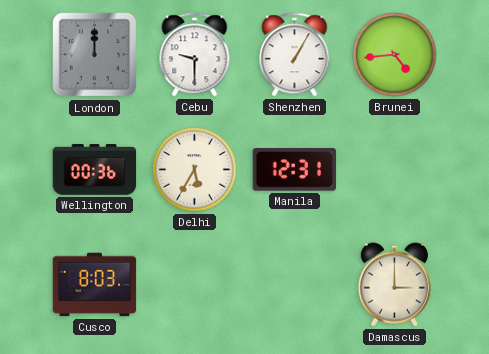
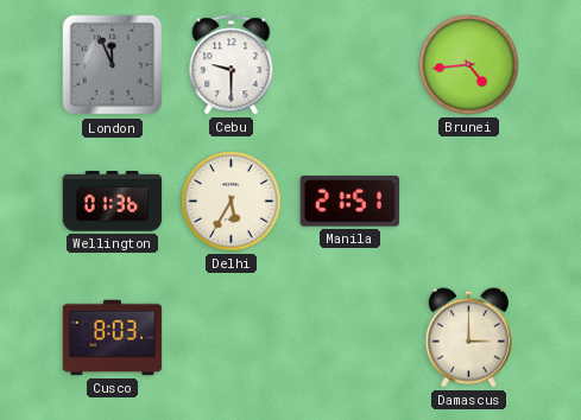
London: 12:00 -> 11:56
Shenzhen: 1:05 -> none
Wellington: 00:36 -> 01:36
Manila: 12:31 -> 21:51
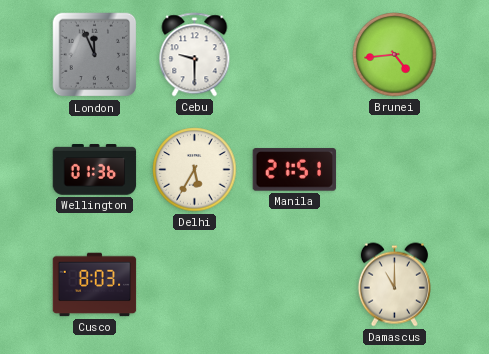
Damascus: 3:00 -> 11:00
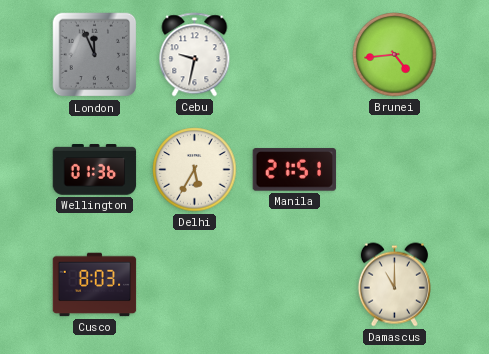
Cebu: 9:30 -> 9:32
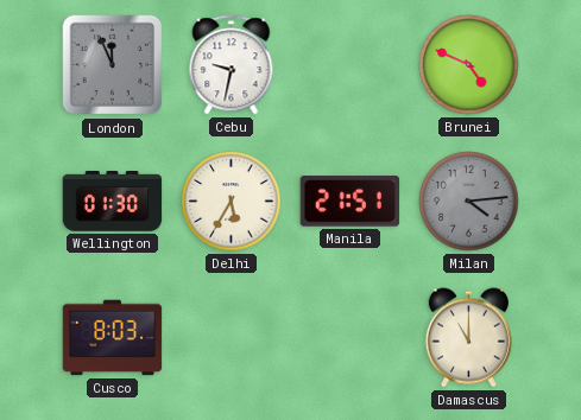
Brunei: 4:44 -> 4:49
Wellington: 01:36 -> 01:30
Milan: none -> 4:14
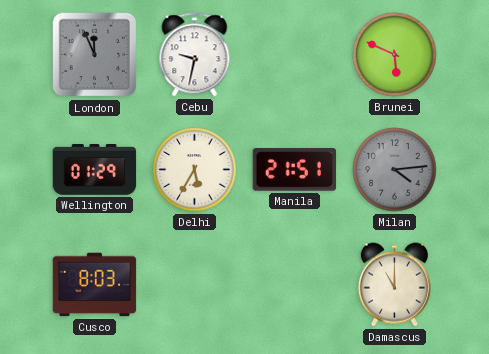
Brunei: 4:49 -> 5:49
Wellington: 01:30 -> 01:29
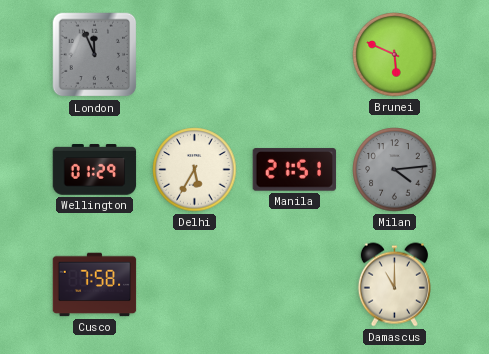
Cebu: 9:32 -> none
Cusco: 8:03 -> 7:58
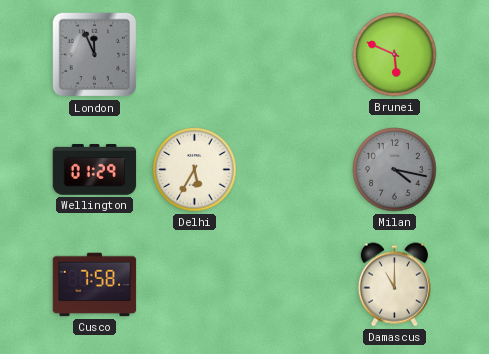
Manila: 21:51 -> none
Milan: 4:14 -> 4:17
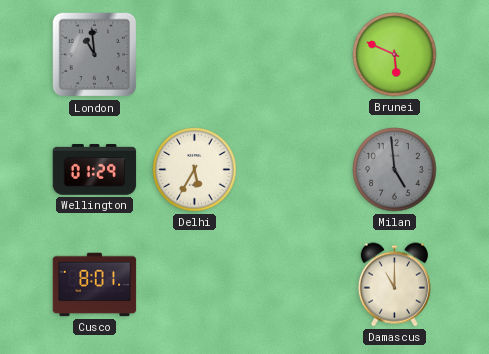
London: 11:56 -> 10:59
Milan: 4:17 -> 4:59
Cusco: 7:58 -> 8:01
